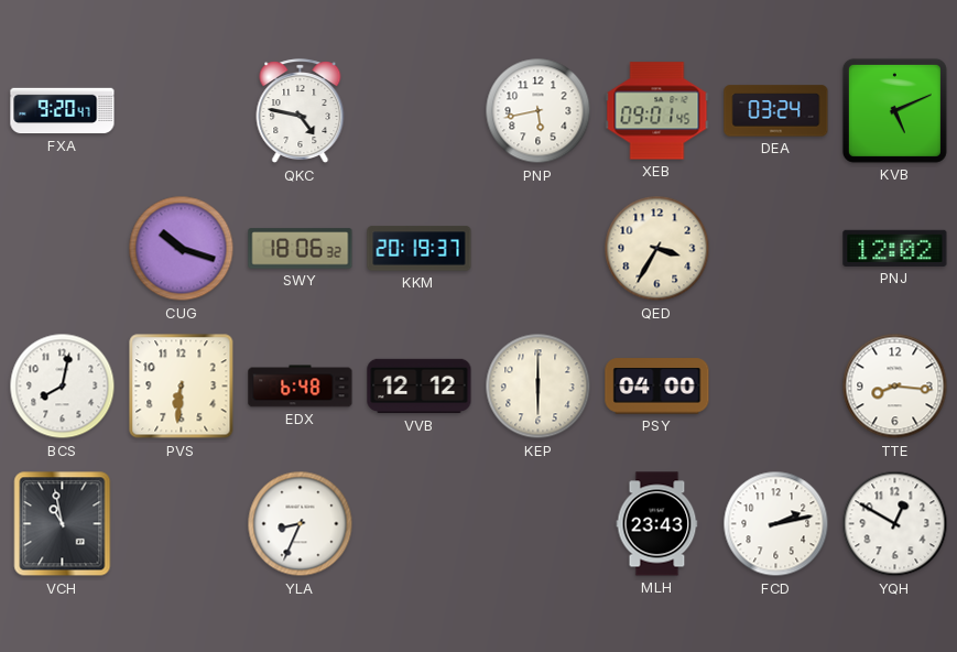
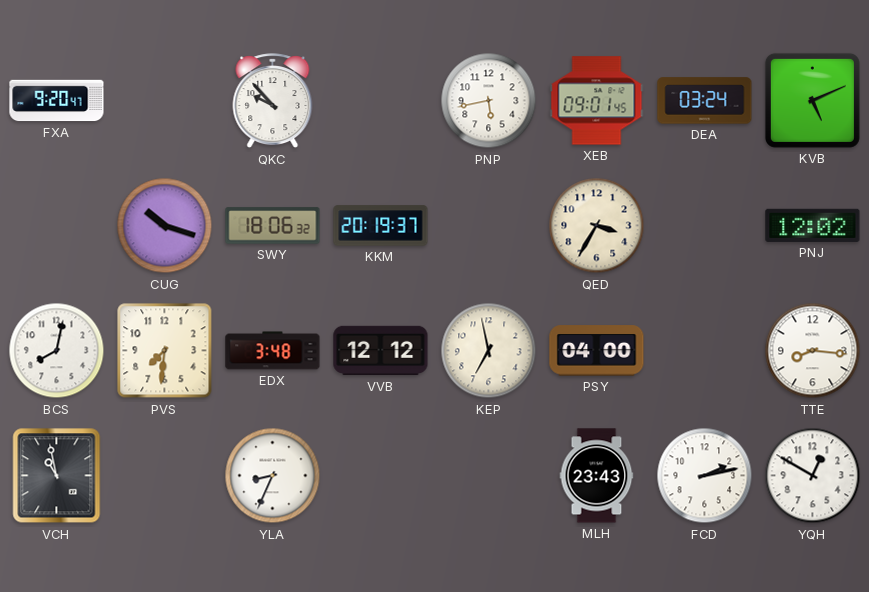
QKC: 4:47 -> 9:53
PVS: 6:31 -> 7:31
EDX: 6:48 -> 3:48
KEP: 6:00 -> 6:58
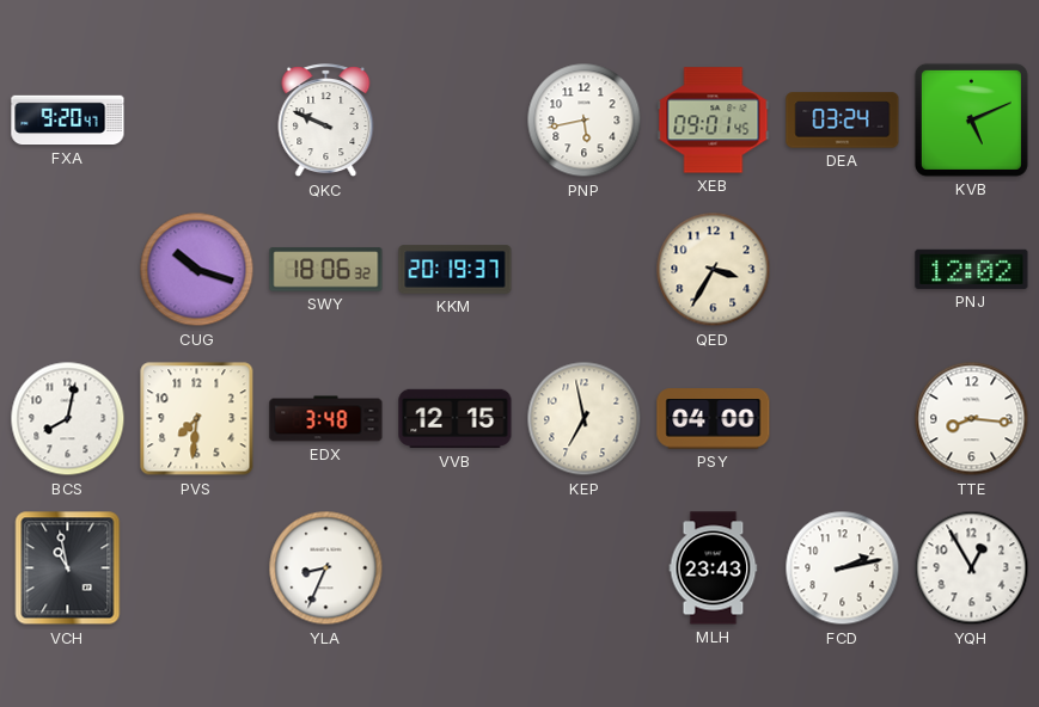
QKC: 9:53 -> 9:49
VVB: 12:12 -> 12:15
YQH: 12:50 -> 12:55
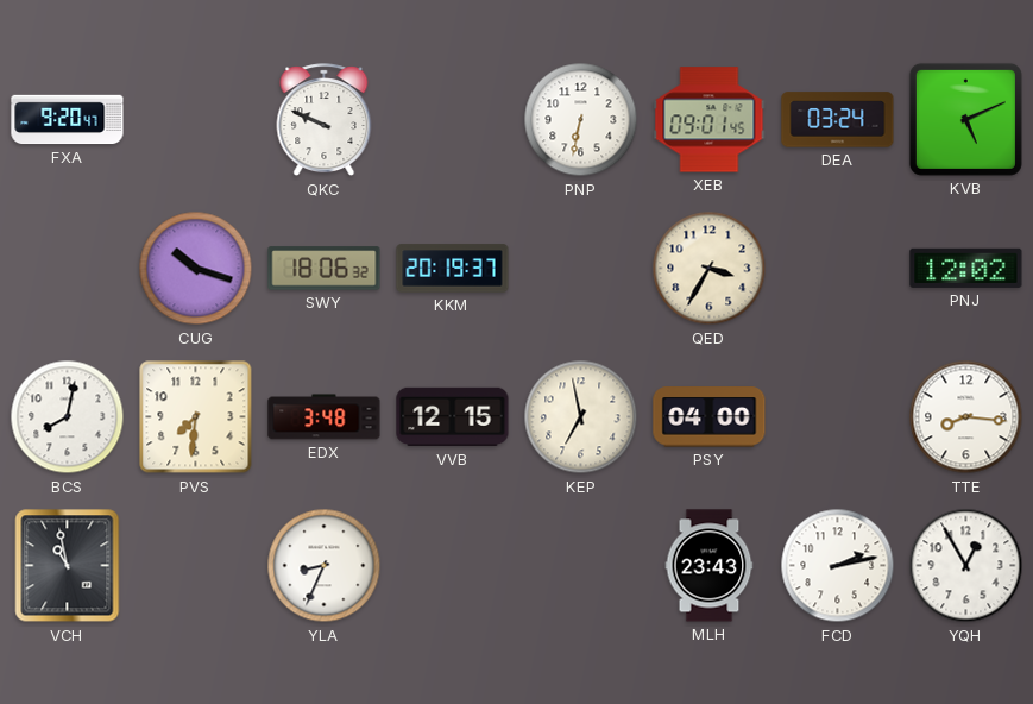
PNP: 5:43 -> 6:32
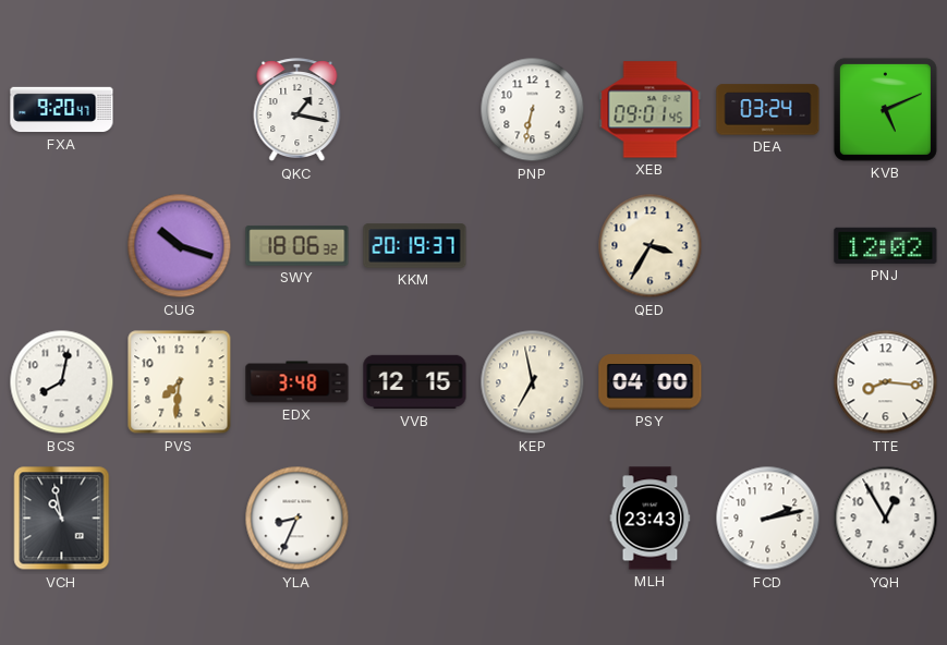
QKC: 9:49 -> 1:17
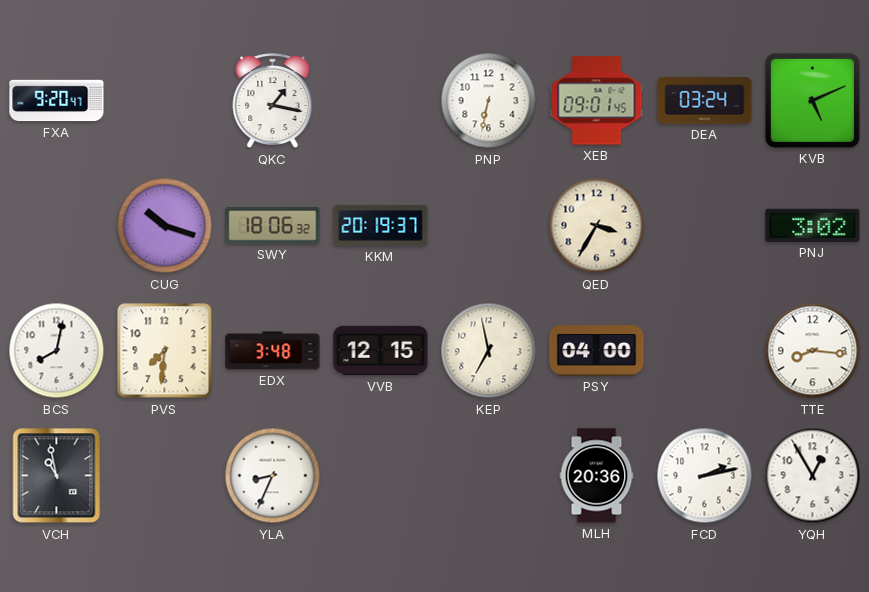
PNJ: 12:02 -> 3:02
MLH: 23:43 -> 20:36
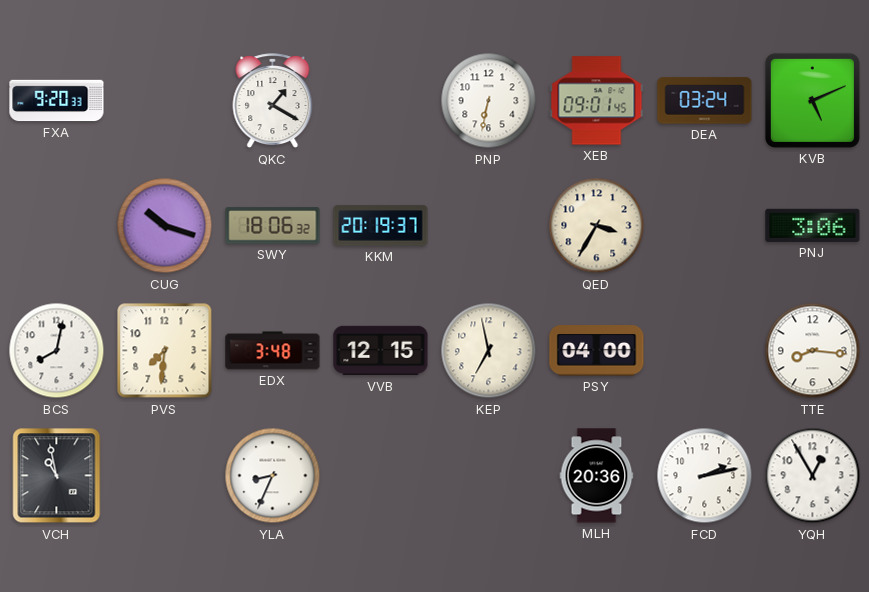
FXA: 9:20:47 -> 9:20:33
QKC: 1:17 -> 1:20
PNJ: 3:02 -> 3:06
